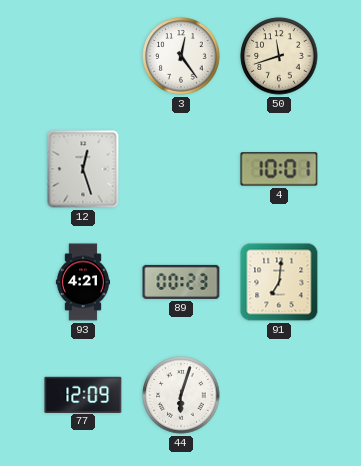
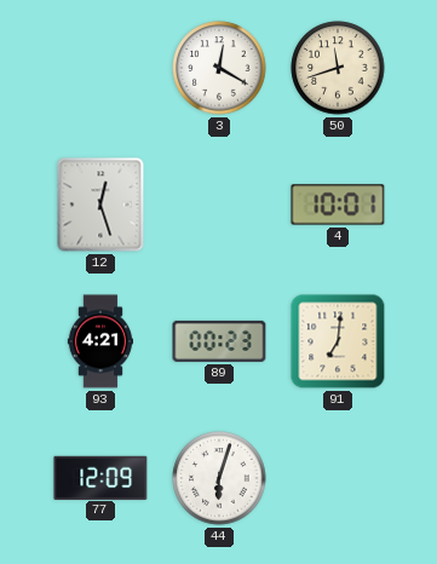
3: 12:24 -> 12:20
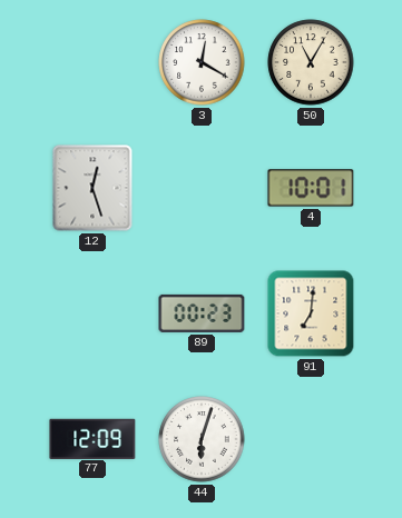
50: 11:42 -> 11:05
93: 4:21 -> none
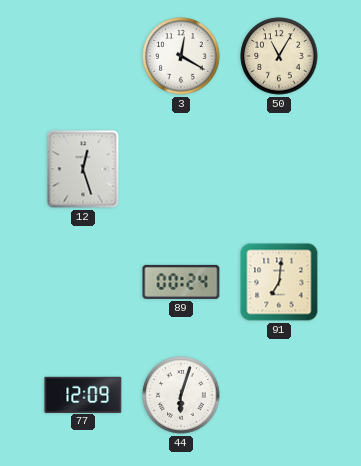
4: 10:01 -> none
89: 00:23 -> 00:24
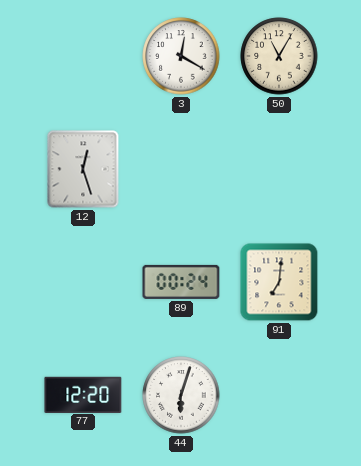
77: 12:09 -> 12:20
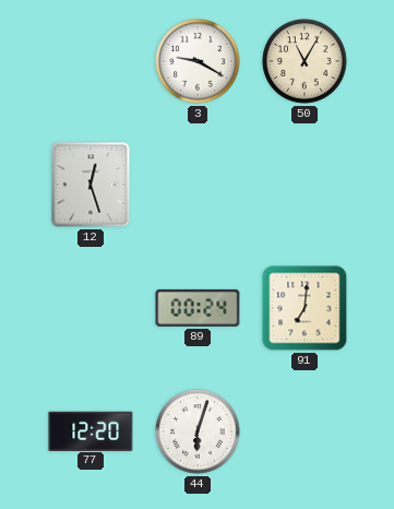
3: 12:20 -> 9:20
